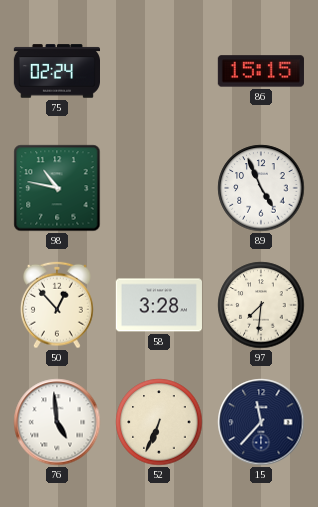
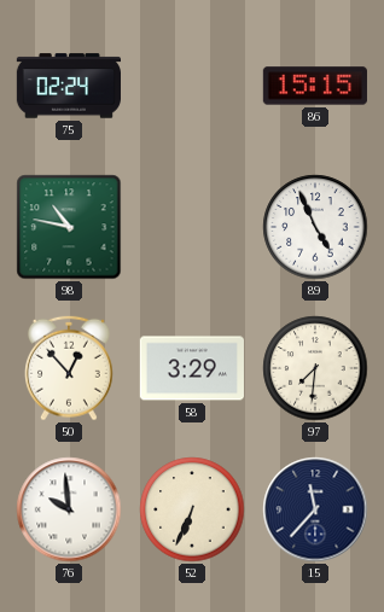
58: 3:28 -> 3:29
76: 4:59 -> 9:59
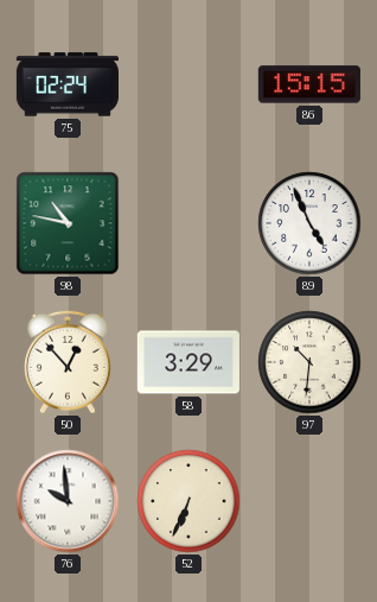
97: 7:31 -> 10:31
15: 11:37 -> none
